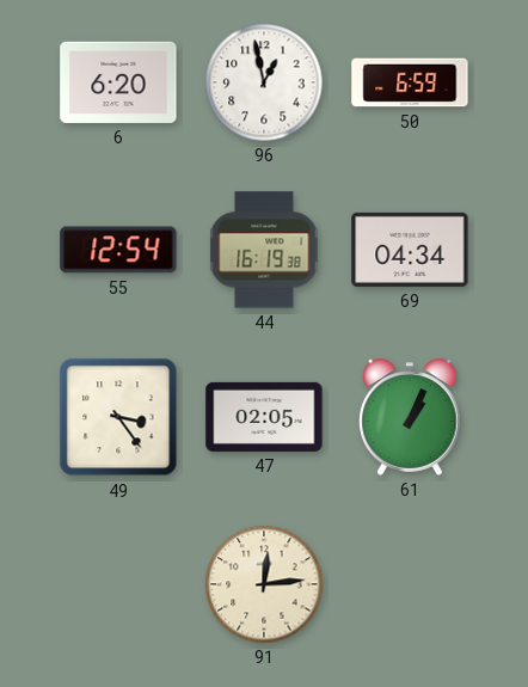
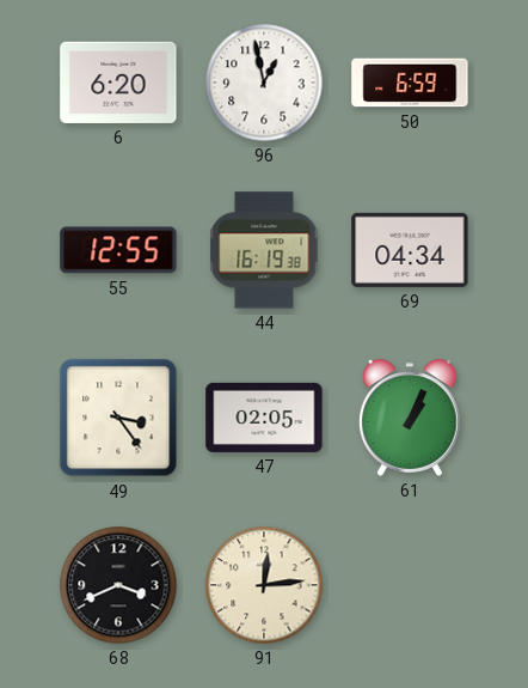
55: 12:54 -> 12:55
68: none -> 3:41
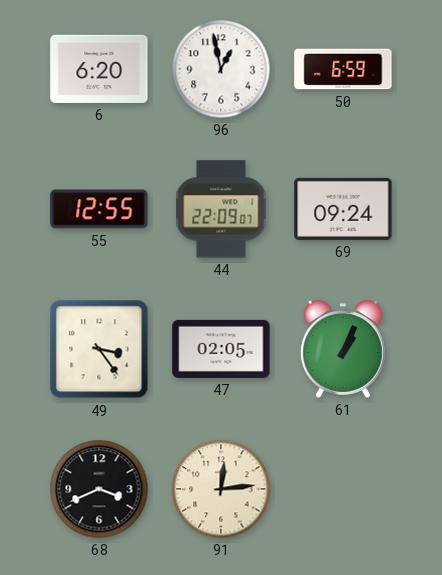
44: 16:19 -> 22:09
69: 04:34 -> 09:24
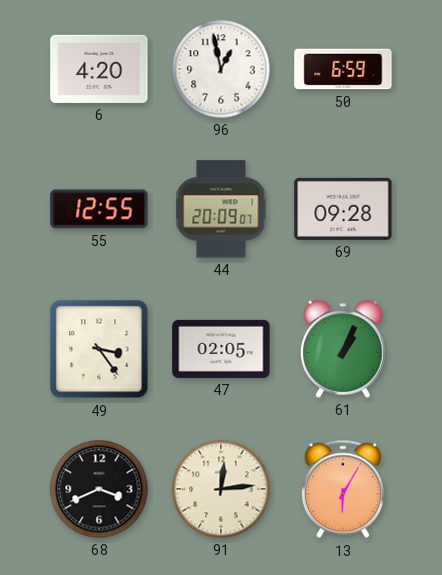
6: 6:20 -> 4:20
44: 22:09 -> 20:09
69: 09:24 -> 09:28
13: none -> 6:05
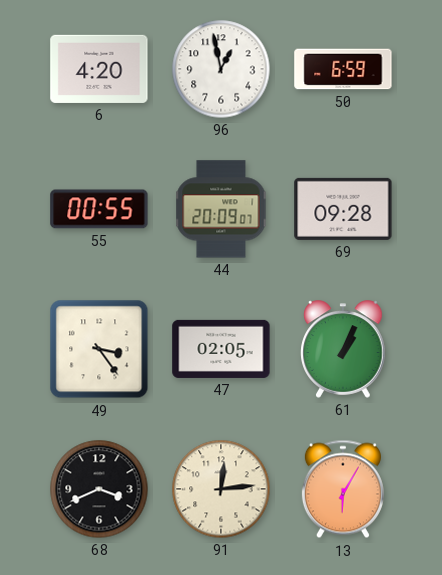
55: 12:55 -> 00:55
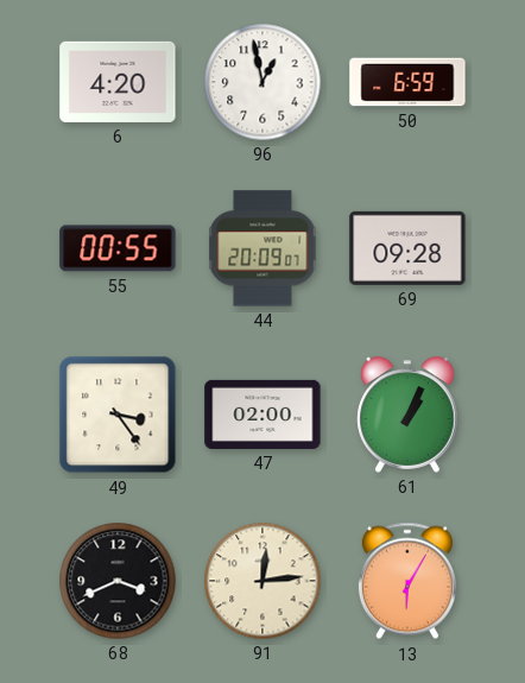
47: 02:05 -> 02:00
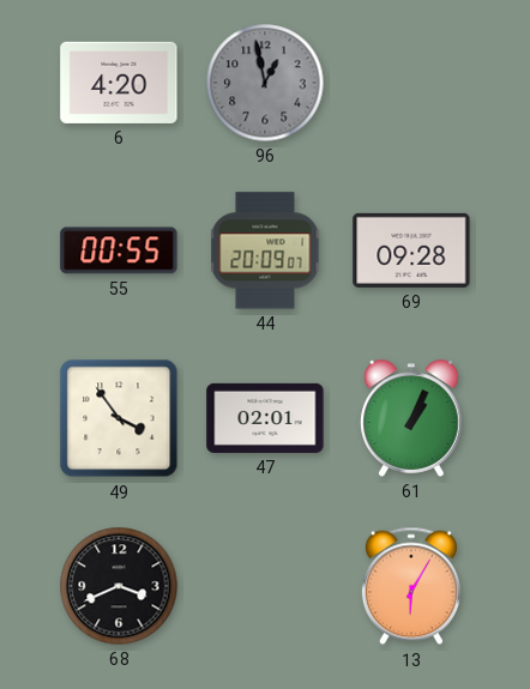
96 dial: white -> grey
50: 6:59 -> none
49: 3:24 -> 3:54
47: 02:00 -> 02:01
91: 12:14 -> none
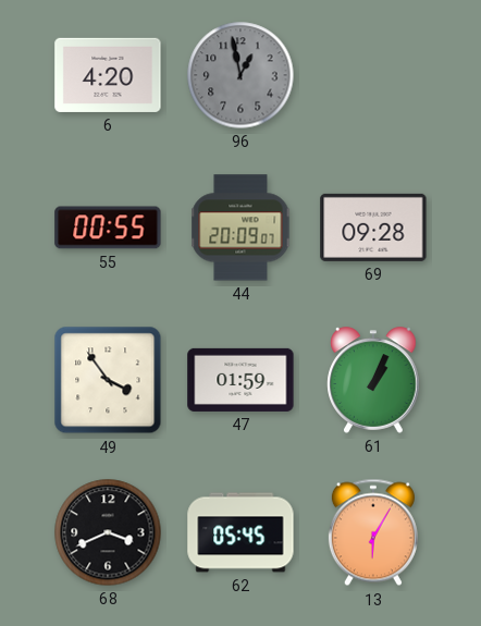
47: 02:01 -> 01:59
62: none -> 05:45
